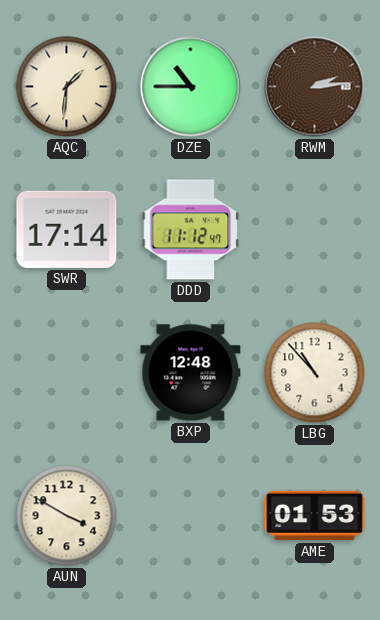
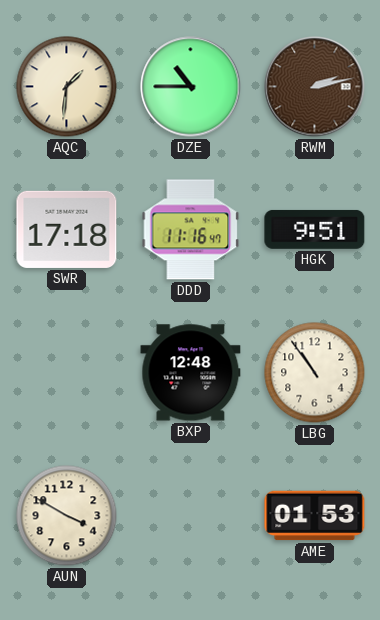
RWM: 2:14 -> 2:13
SWR: 17:14 -> 17:18
DDD: 11:12 -> 11:16
HGK: none -> 9:51
LBG: 10:53 -> 10:54
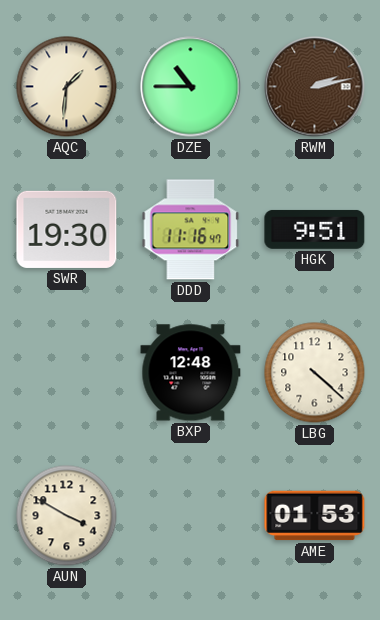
SWR: 17:18 -> 19:30
LBG: 10:54 -> 4:22
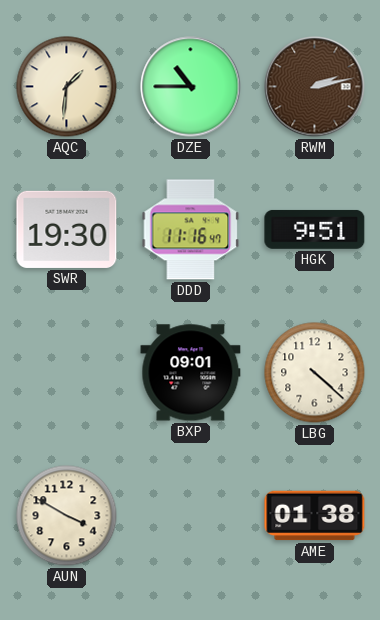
BXP: 12:48 -> 09:01
AME: 01:53 -> 01:38
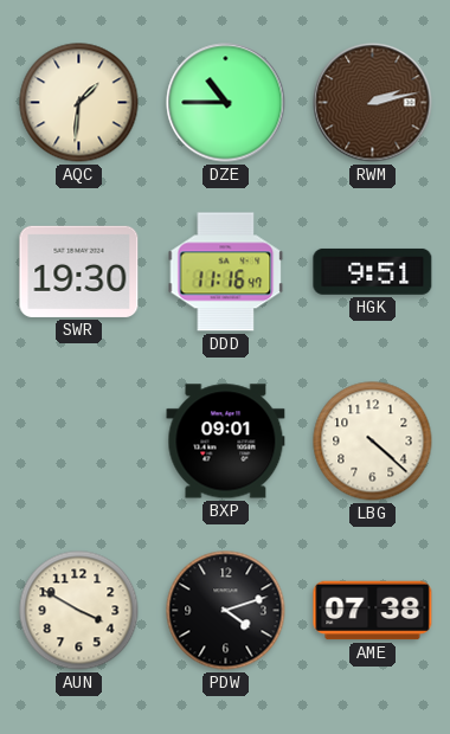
PDW: none -> 4:12
AME: 01:38 -> 07:38
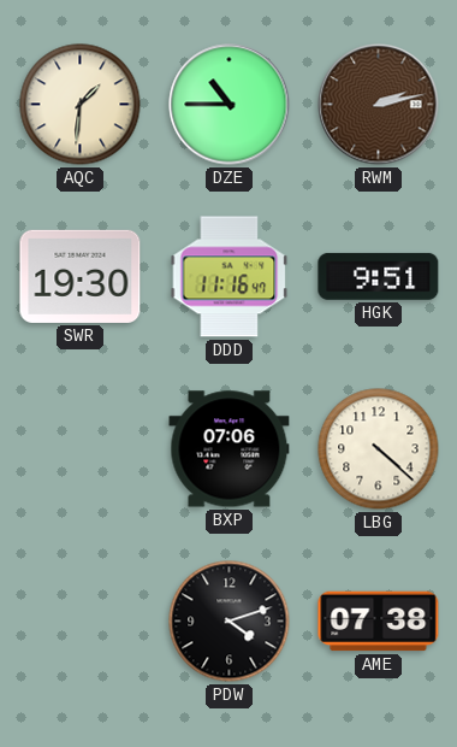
BXP: 09:01 -> 07:06
AUN: 3:50 -> none
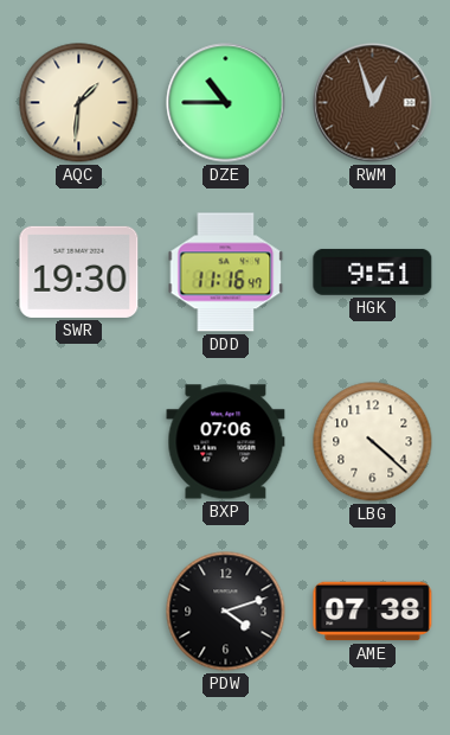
RWM: 2:13 -> 12:57
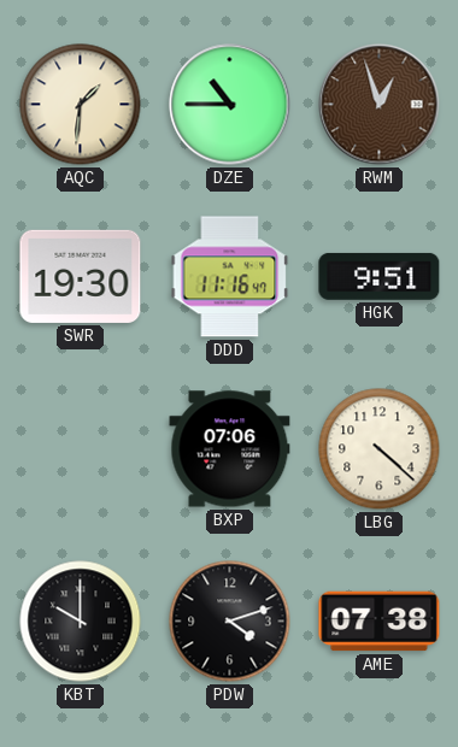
KBT: none -> 10:00
